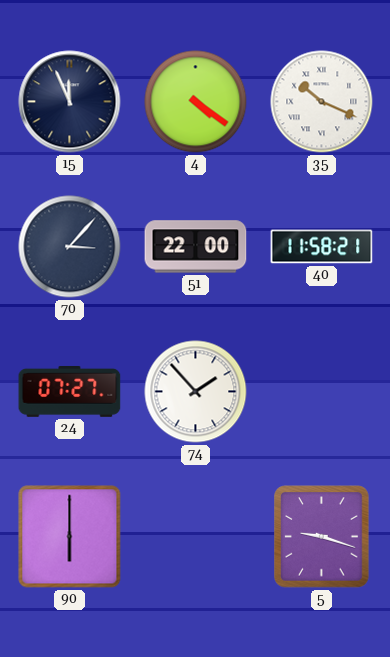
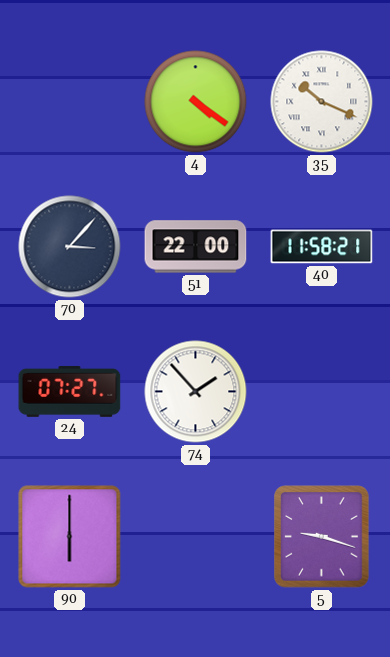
15: 11:56 -> none
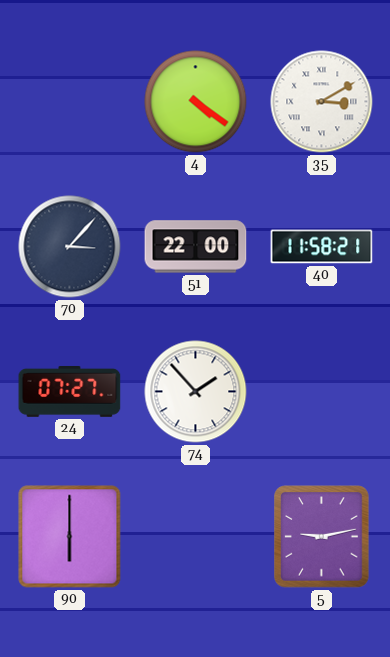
35: 10:19 -> 3:10
5: 9:18 -> 9:13
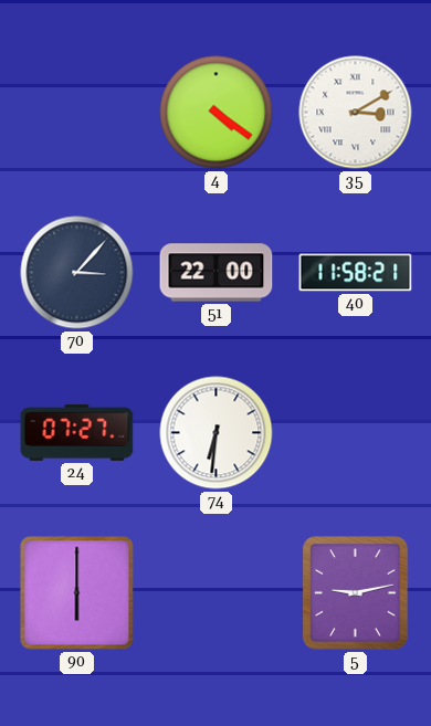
74: 1:53 -> 6:31
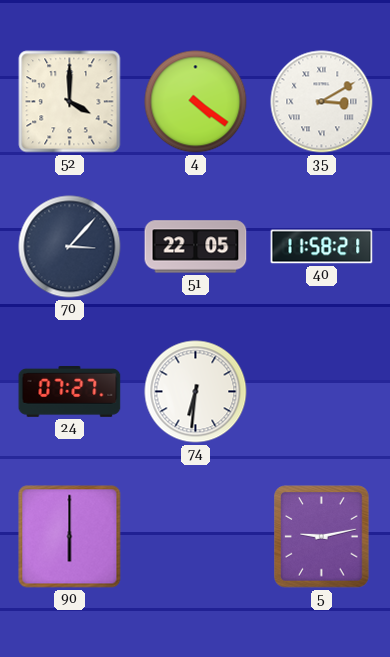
52: none -> 4:00
51: 22:00 -> 22:05
